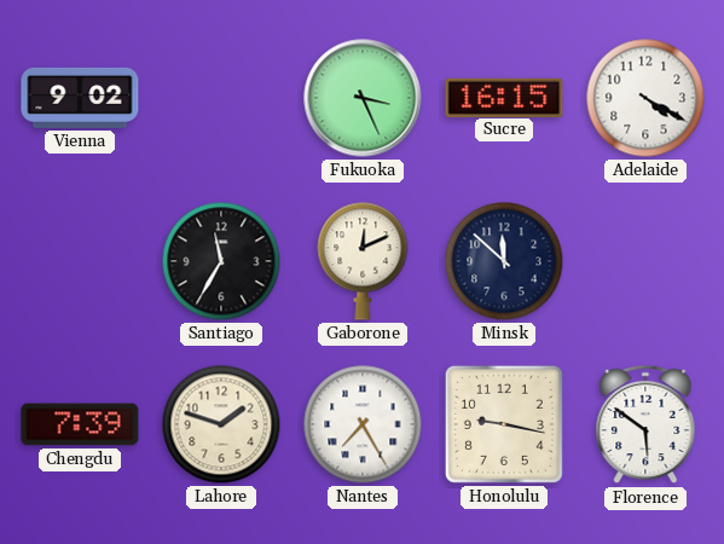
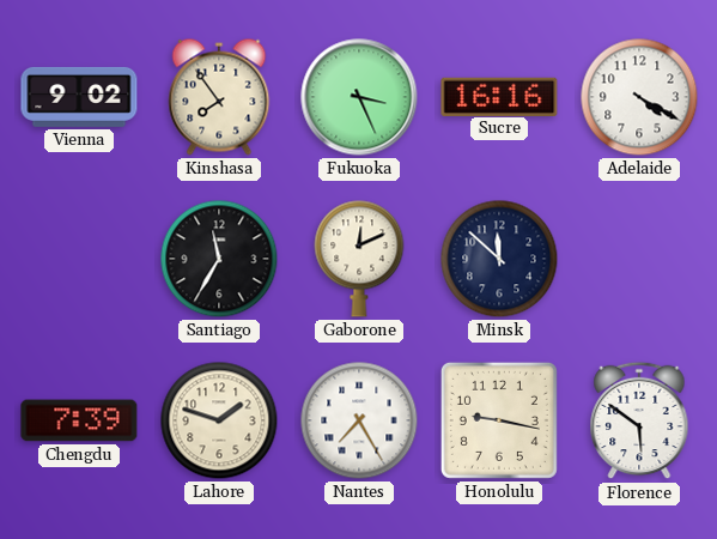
Kinshasa: none -> 7:54
Sucre: 16:15 -> 16:16
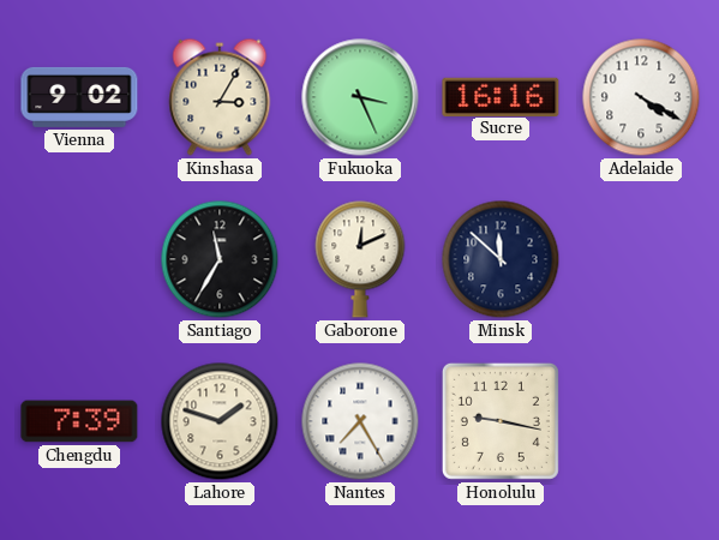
Kinshasa: 7:54 -> 3:05
Florence: 5:51 -> none
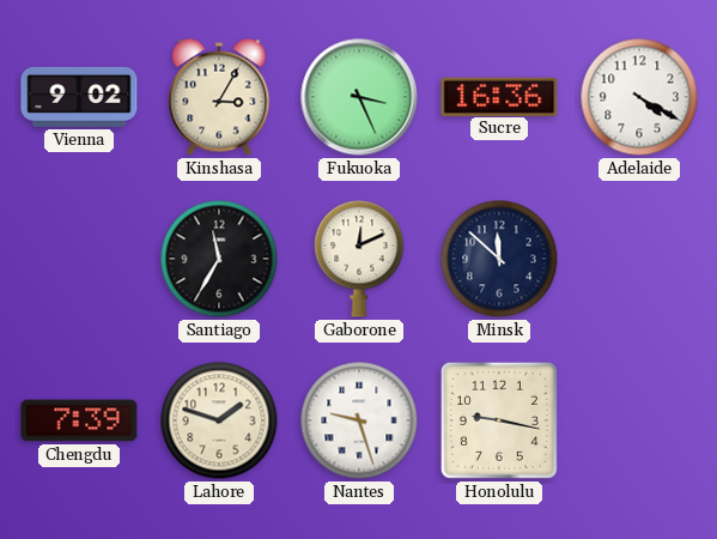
Sucre: 16:16 -> 16:36
Nantes: 7:25 -> 9:27
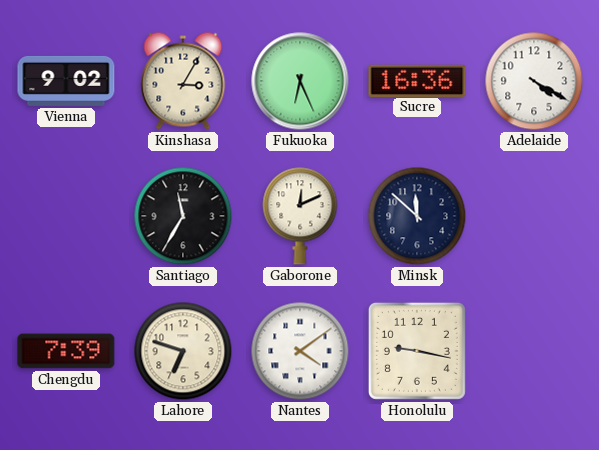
Fukuoka: 3:26 -> 6:26
Lahore: 1:48 -> 6:48
Nantes: 9:27 -> 4:09
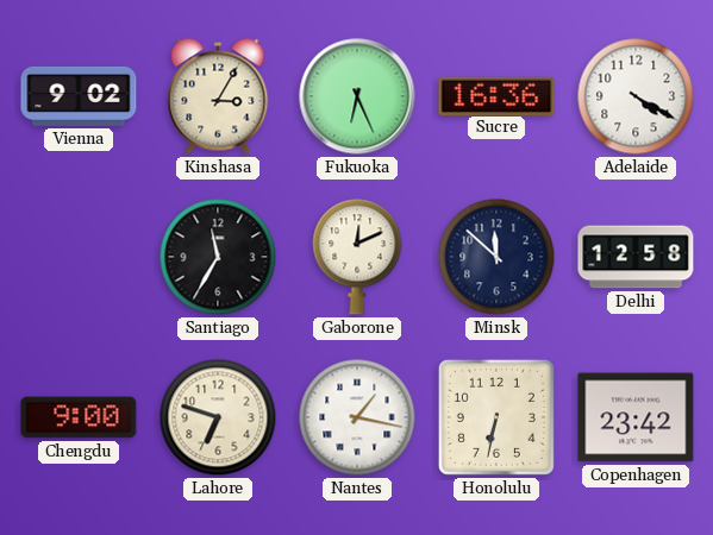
Delhi: none -> 12:58
Chengdu: 7:39 -> 9:00
Nantes: 4:09 -> 1:17
Honolulu: 9:17 -> 6:32
Copenhagen: none -> 23:42
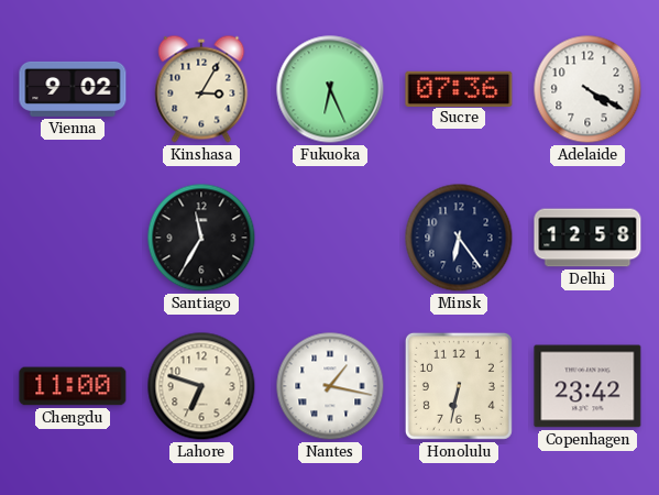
Sucre: 16:36 -> 07:36
Gaborone: 12:11 -> none
Minsk: 11:52 -> 6:24
Chengdu: 9:00 -> 11:00
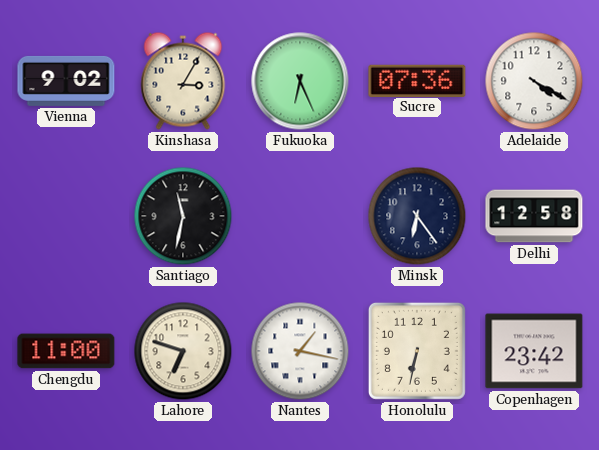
Santiago: 11:35 -> 11:32
